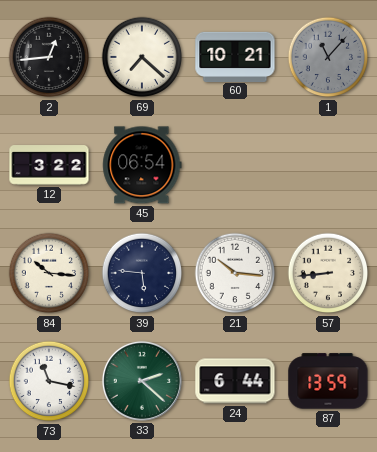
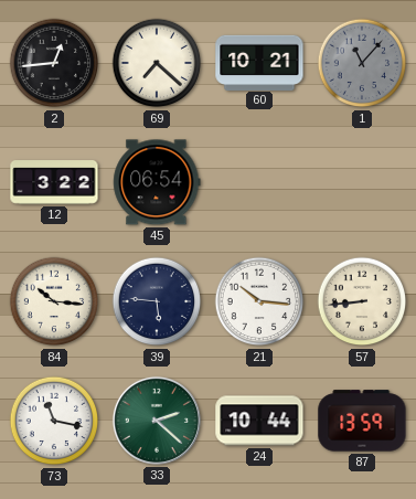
24: 6:44 -> 10:44
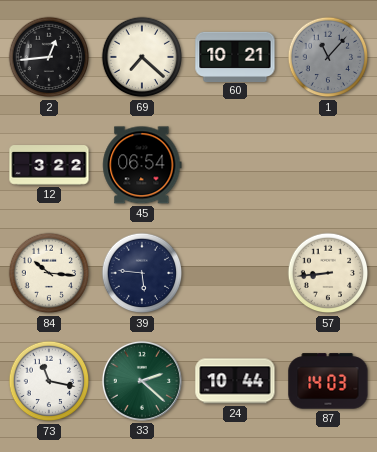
21: 10:16 -> none
87: 13:59 -> 14:03
